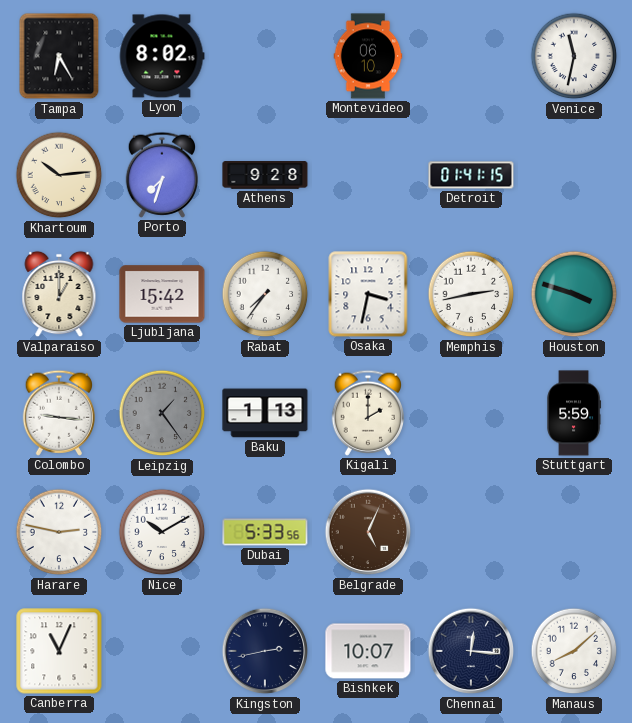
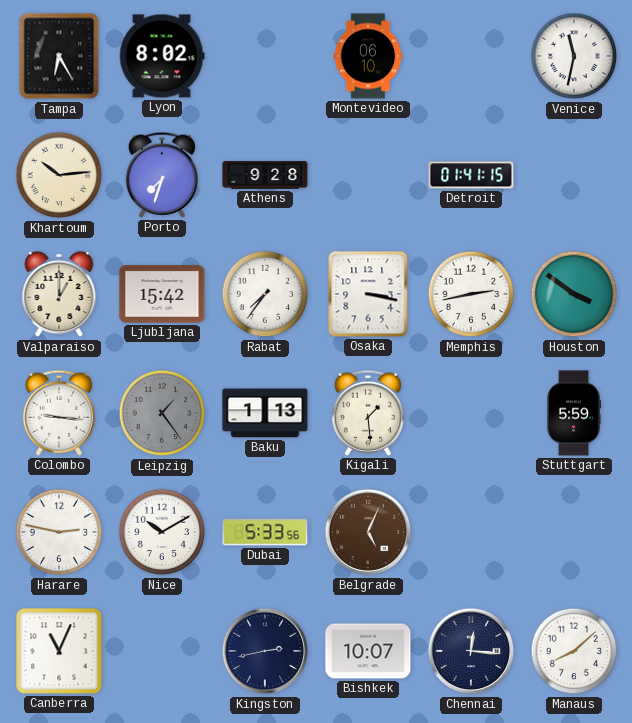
Osaka: 3:32 -> 3:17
Houston: 3:48 -> 3:51
Kigali: 2:00 -> 1:29
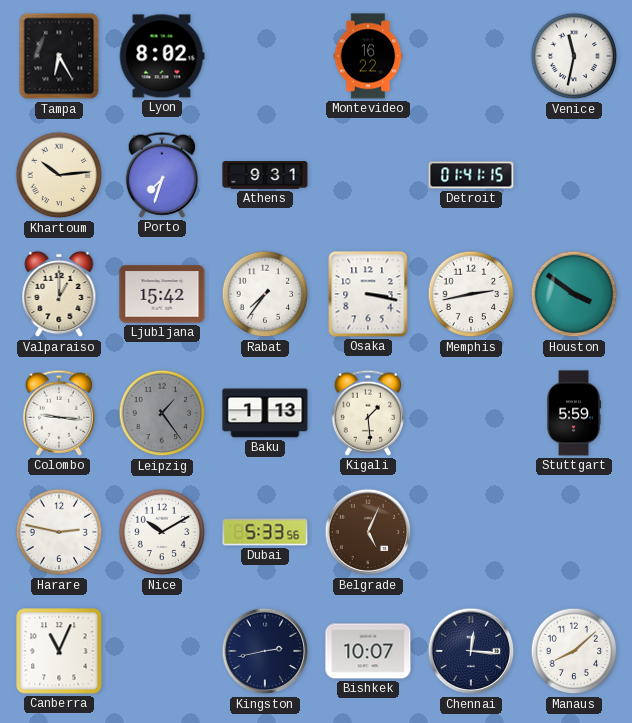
Montevideo: 06:10 -> 16:22
Athens: 9:28 -> 9:31
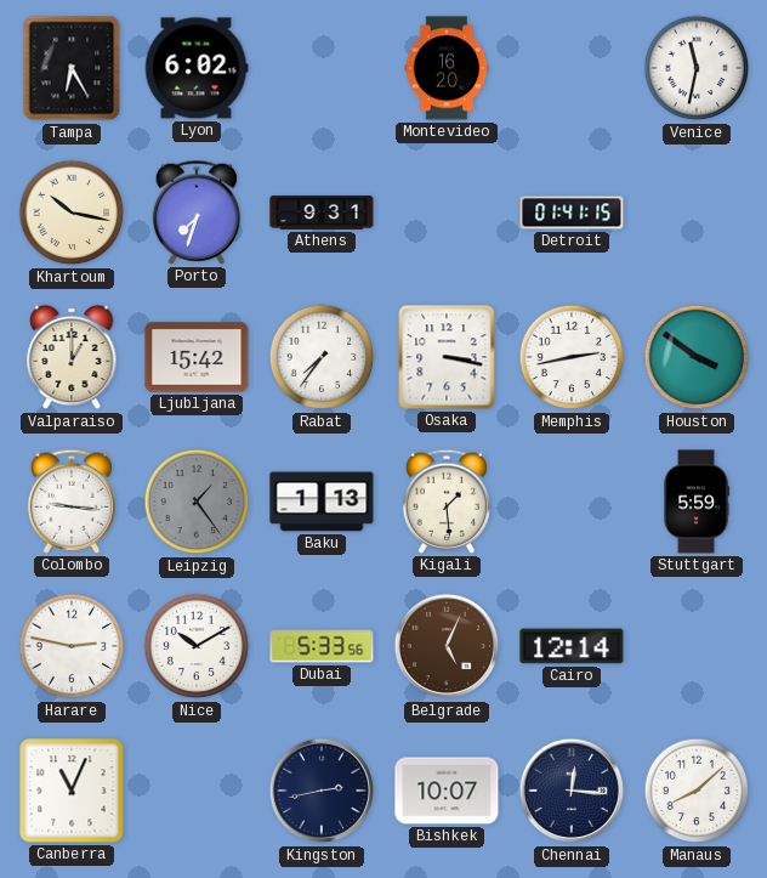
Lyon: 8:02 -> 6:02
Montevideo: 16:22 -> 16:20
Khartoum: 10:14 -> 10:17
Cairo: none -> 12:14
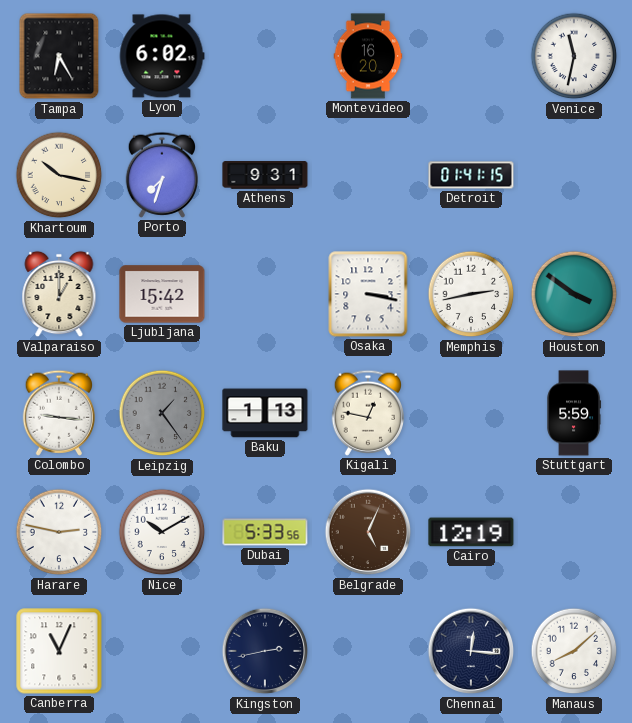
Rabat: 7:36 -> none
Kigali: 1:29 -> 12:47
Cairo: 12:14 -> 12:19
Bishkek: 10:07 -> none
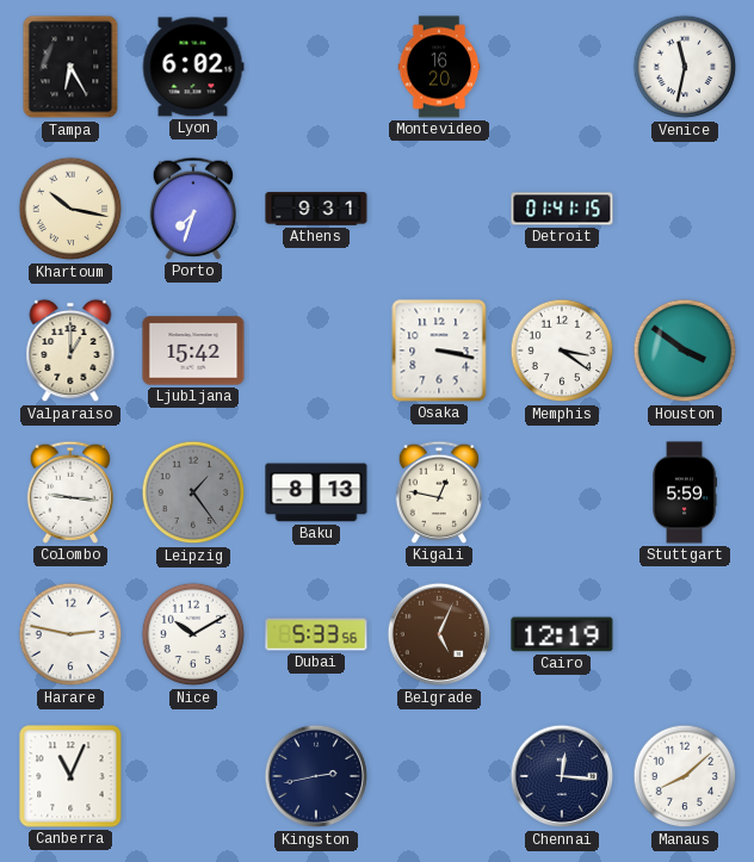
Memphis: 2:43 -> 3:21
Baku: 1:13 -> 8:13
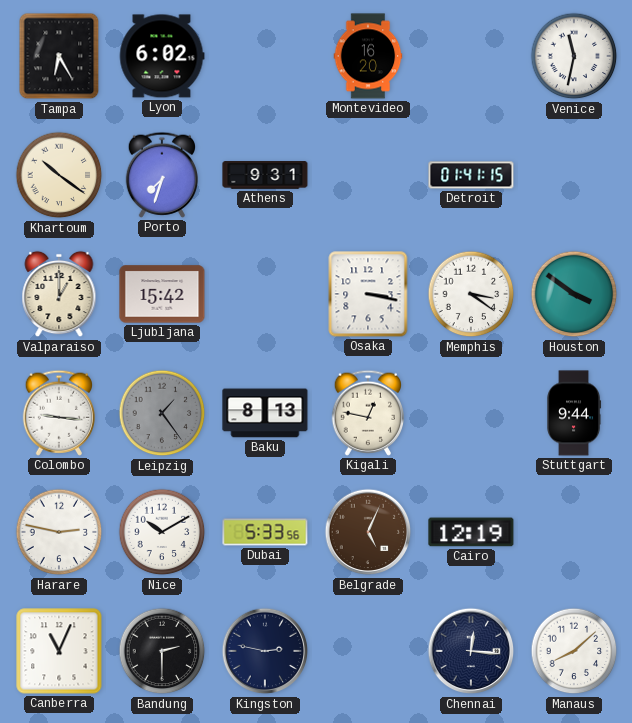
Khartoum: 10:17 -> 10:21
Stuttgart: 5:59 -> 9:44
Bandung: none -> 2:30
Kingston: 2:43 -> 2:47
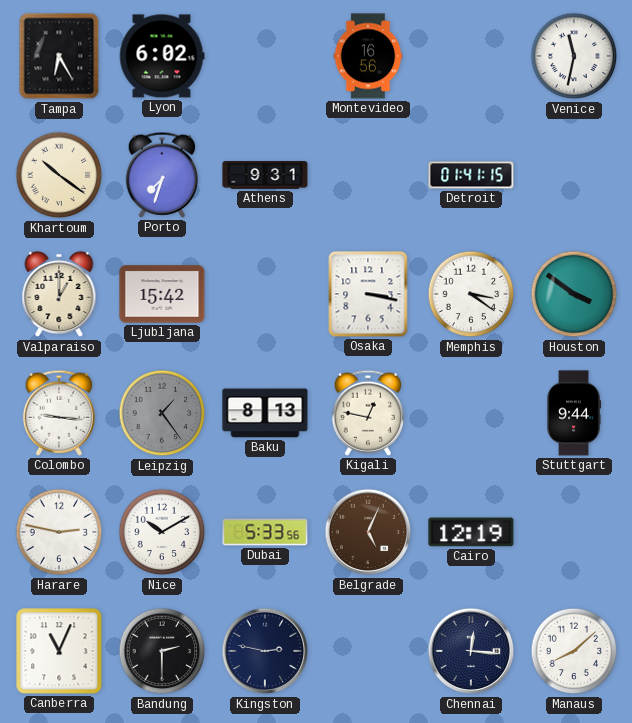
Montevideo: 16:20 -> 16:56
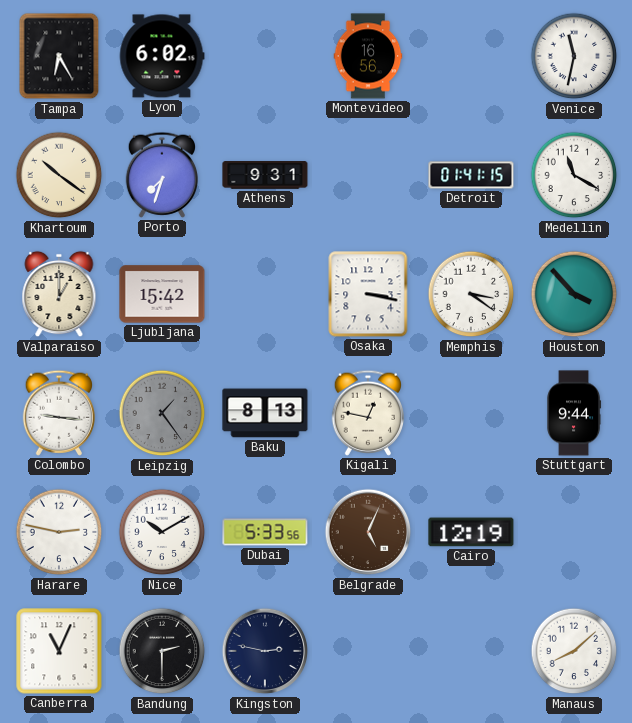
Medellin: none -> 11:20
Houston: 3:51 -> 3:53
Chennai: 12:16 -> none
